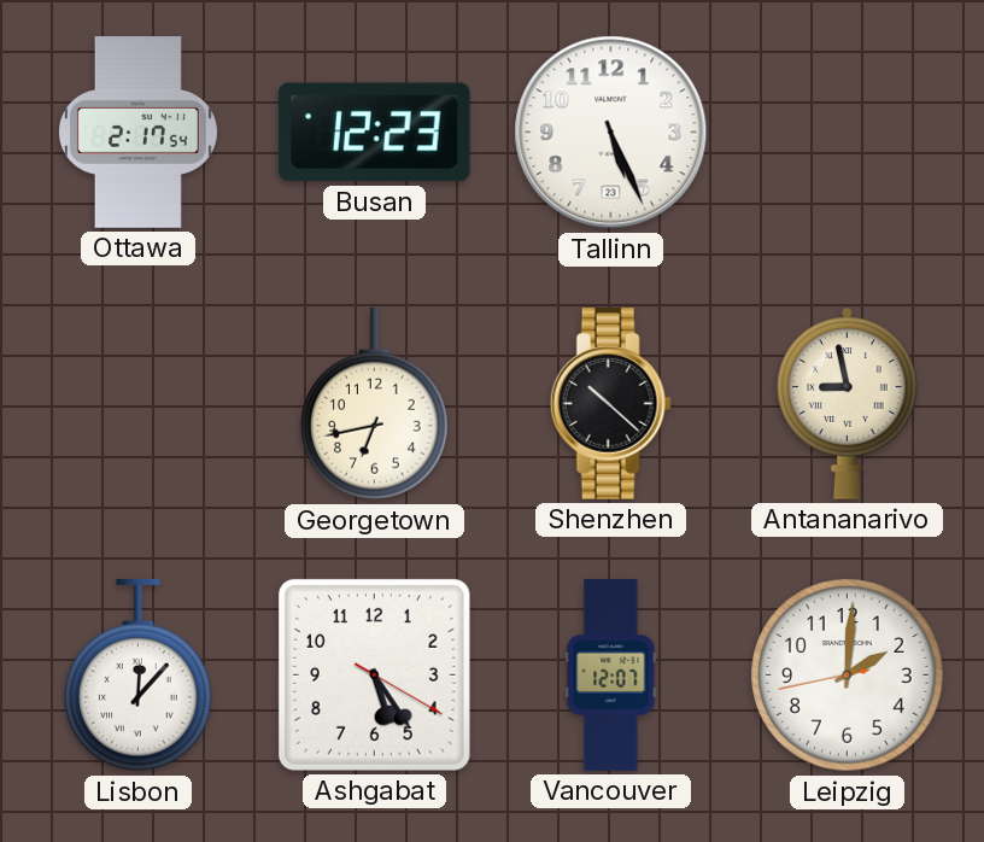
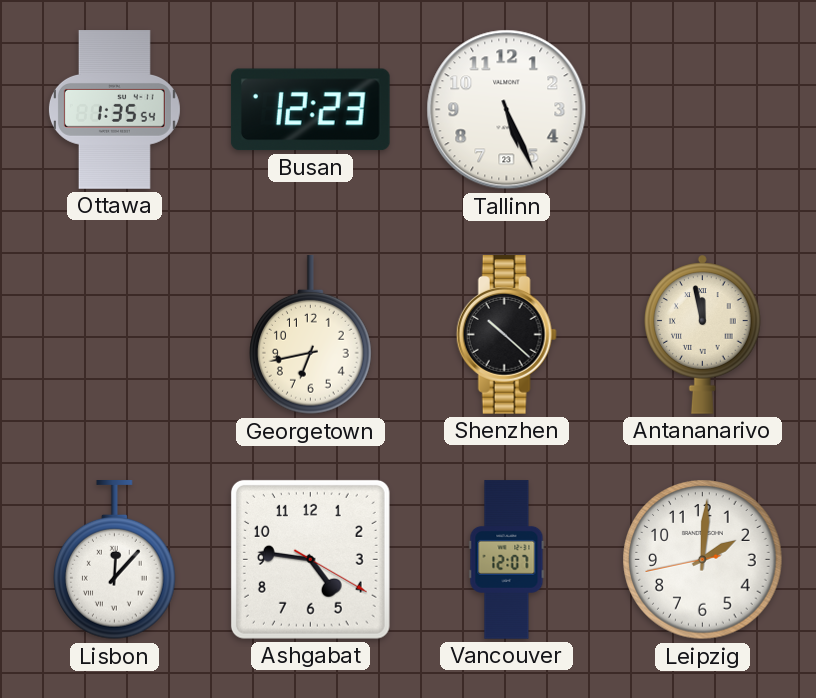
Ottawa: 2:17 -> 1:35
Antananarivo: 8:58 -> 11:58
Ashgabat: 5:24 -> 4:46
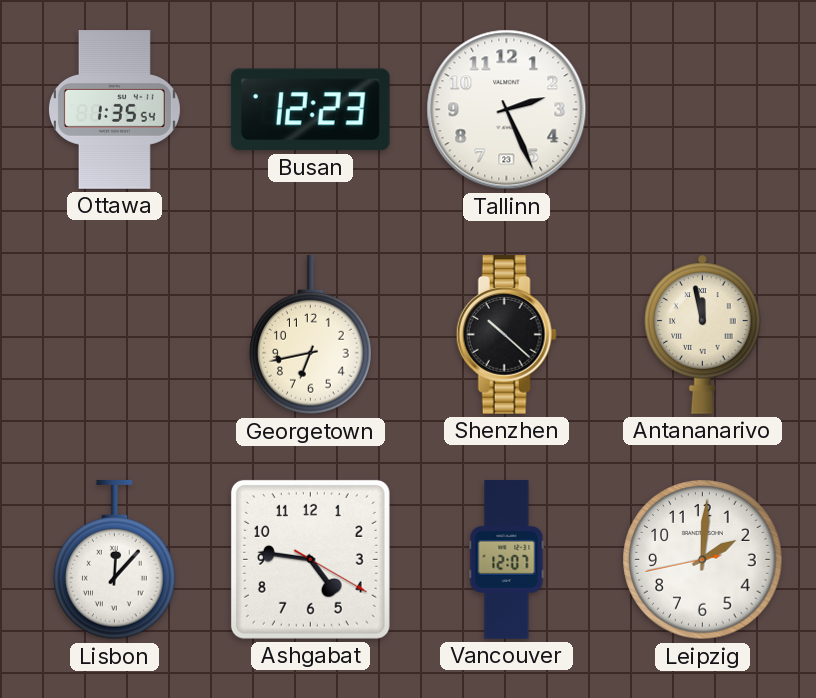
Tallinn: 5:26 -> 2:26
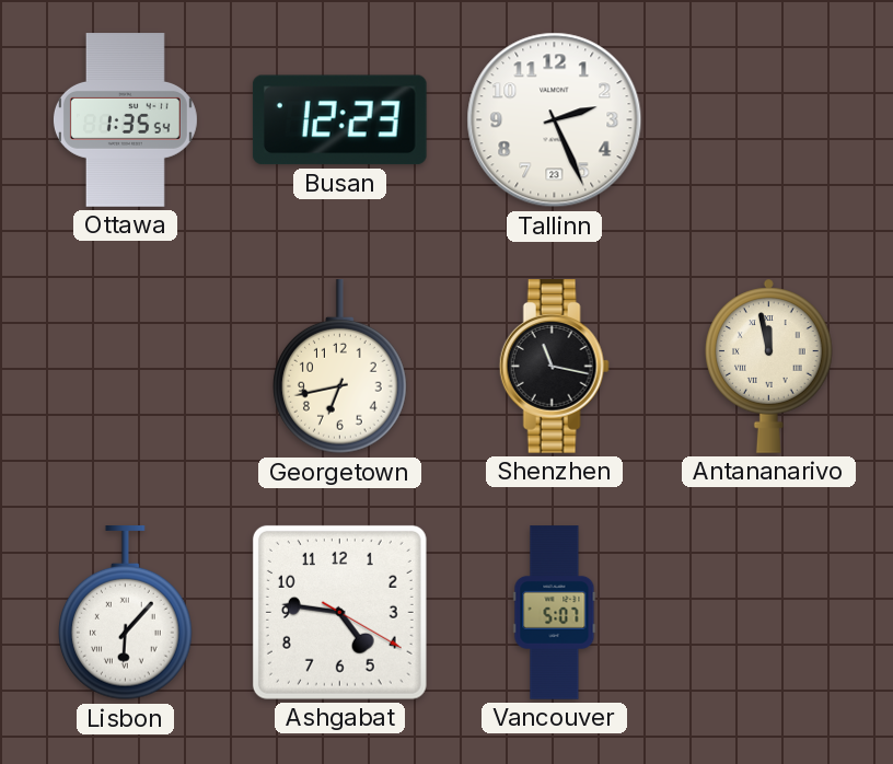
Shenzhen: 10:22 -> 11:17
Lisbon: 12:07 -> 6:07
Vancouver: 12:07 -> 5:07
Leipzig: 2:00 -> none
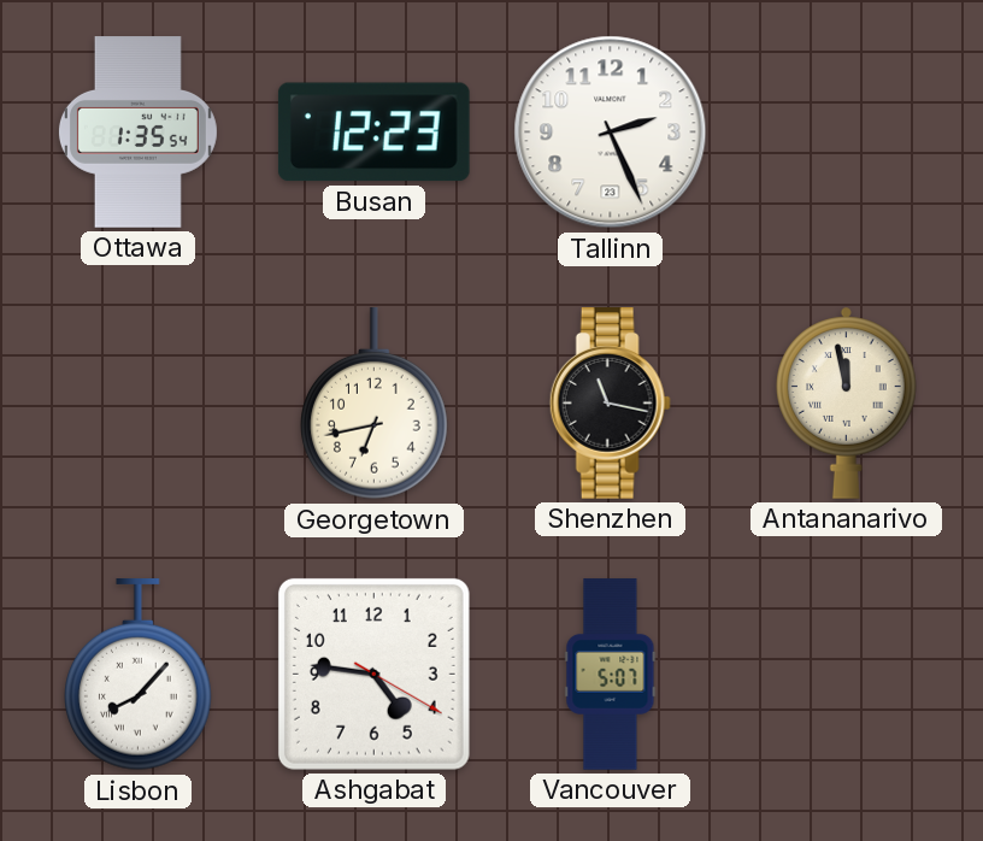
Lisbon: 6:07 -> 8:07
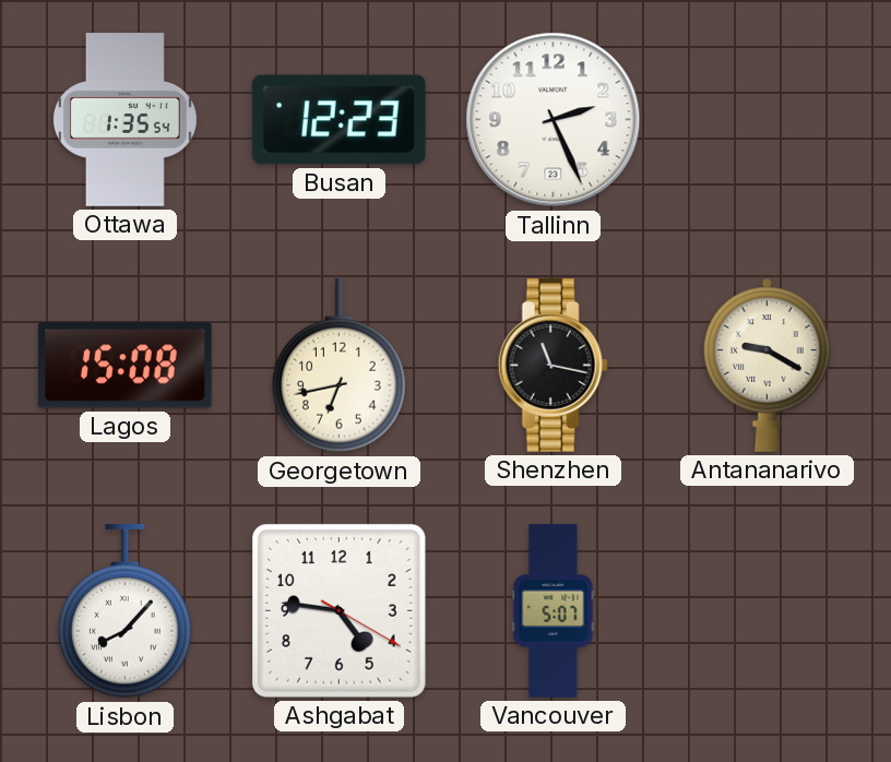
Lagos: none -> 15:08
Antananarivo: 11:58 -> 9:20
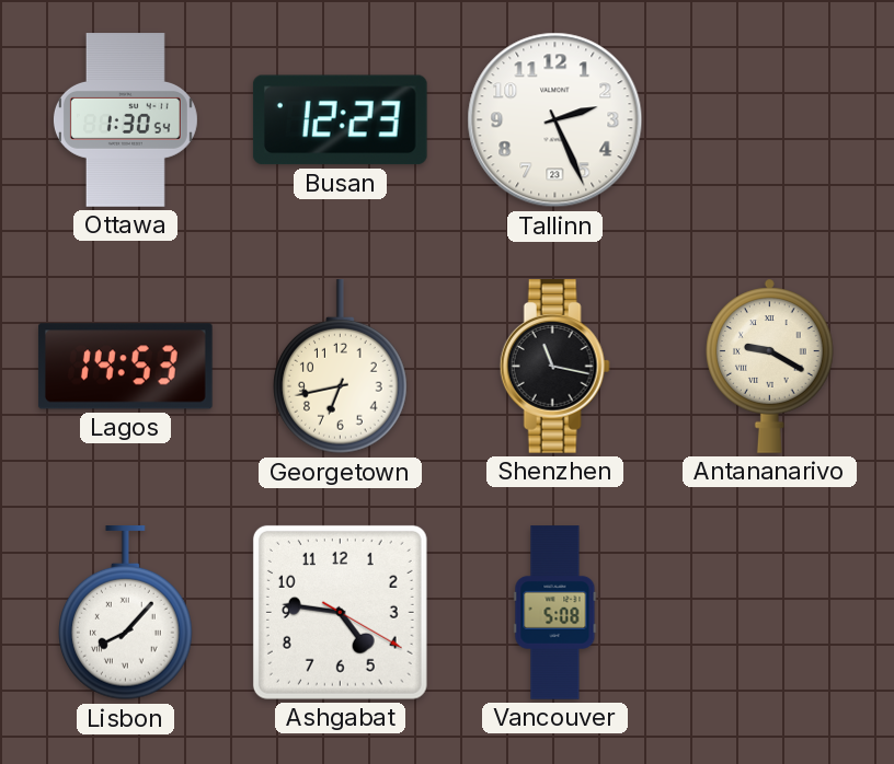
Ottawa: 1:35 -> 1:30
Lagos: 15:08 -> 14:53
Vancouver: 5:07 -> 5:08
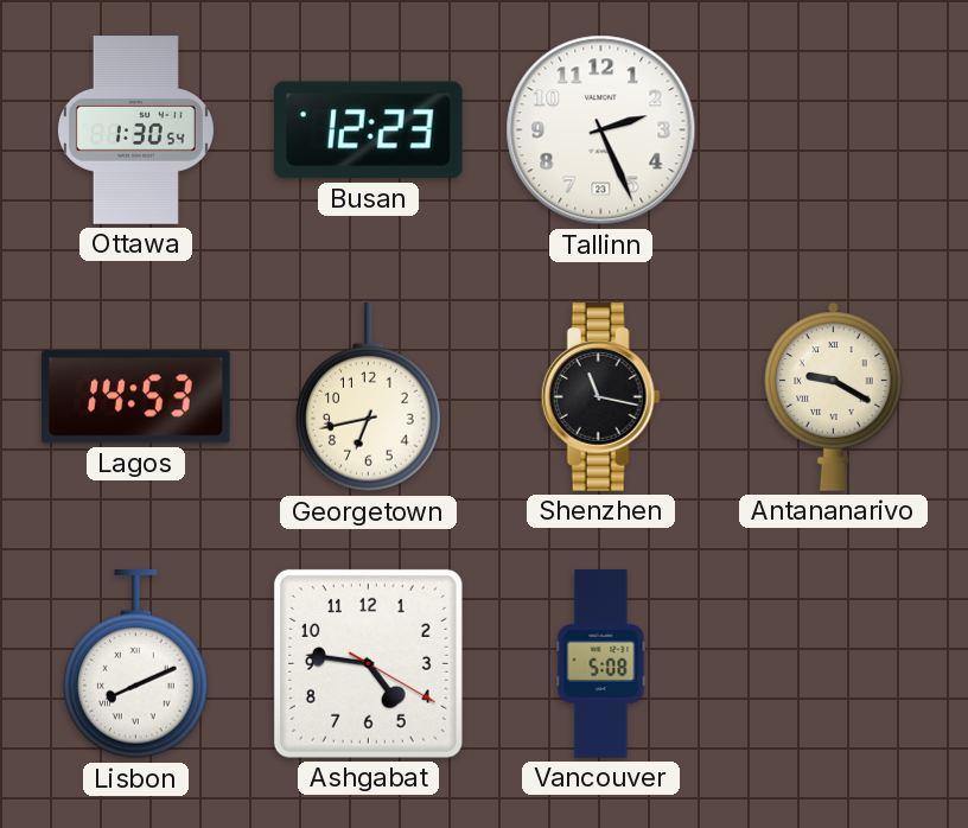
Lisbon: 8:07 -> 8:11
